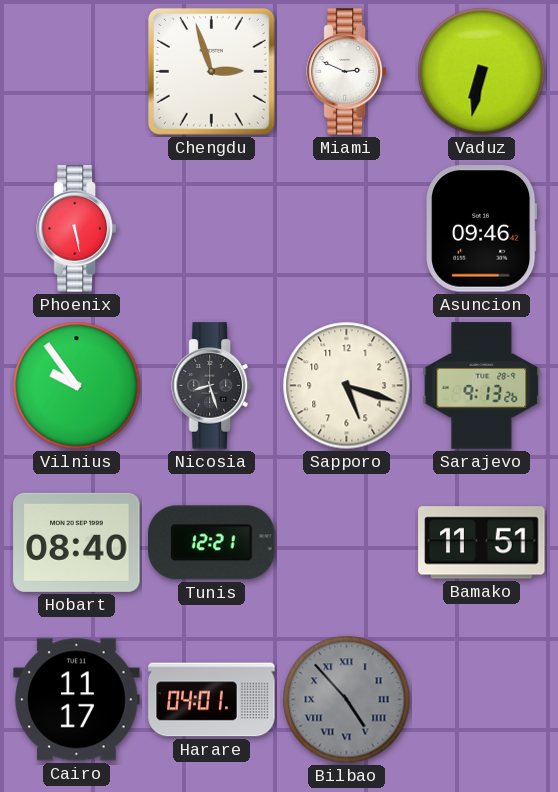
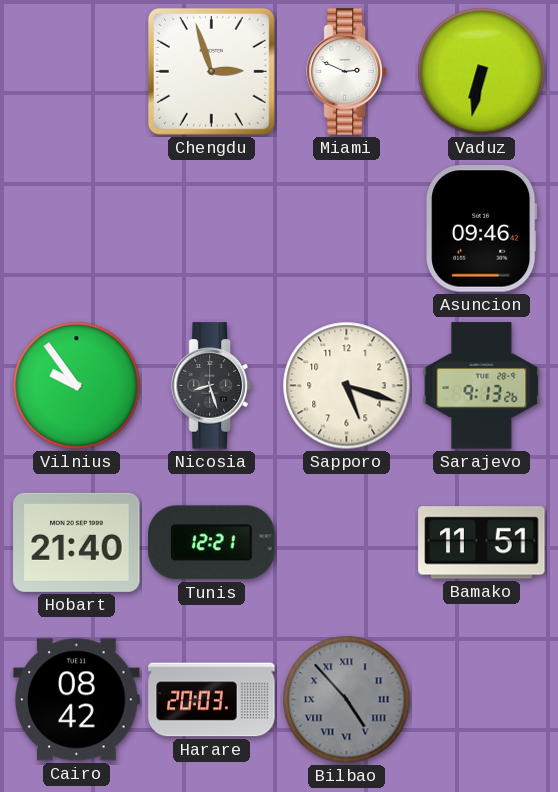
Phoenix: 5:28 -> none
Hobart: 08:40 -> 21:40
Cairo: 11:17 -> 08:42
Harare: 04:01 -> 20:03
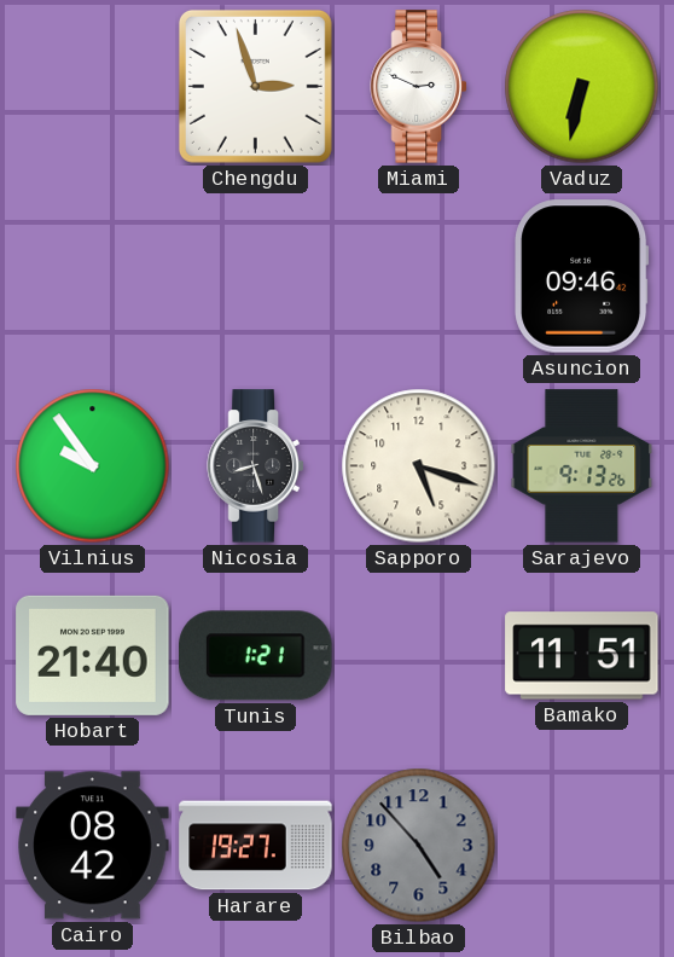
Tunis: 12:21 -> 1:21
Harare: 20:03 -> 19:27
Bilbao numerals: Roman -> Arabic
